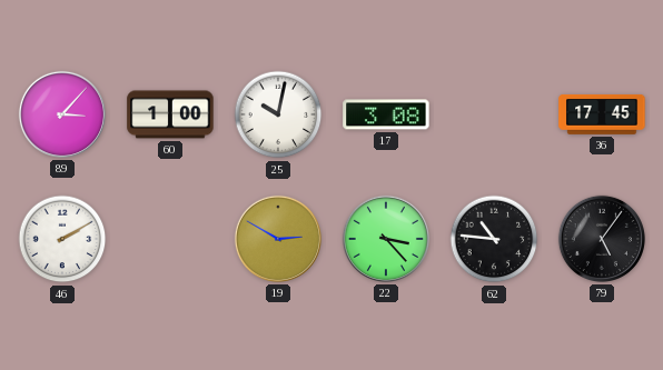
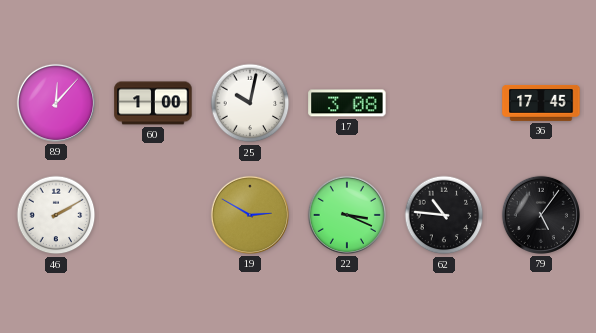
89: 3:07 -> 12:07
22: 3:23 -> 3:19
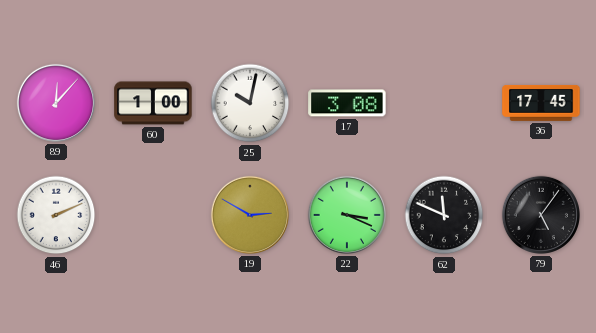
46: 2:10 -> 2:11
62: 10:46 -> 11:49
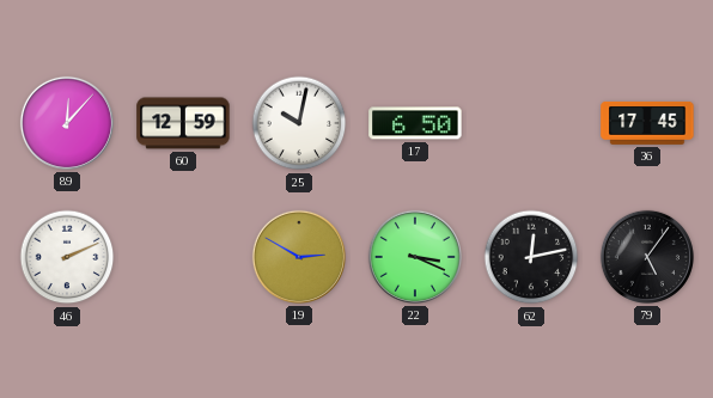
60: 1:00 -> 12:59
17: 3:08 -> 6:50
62: 11:49 -> 12:13
